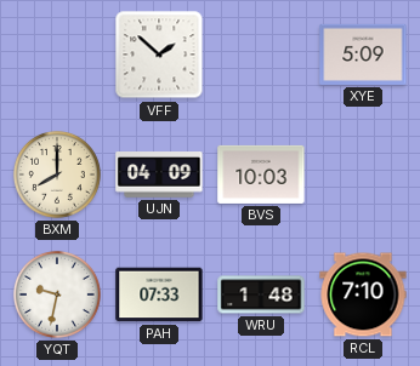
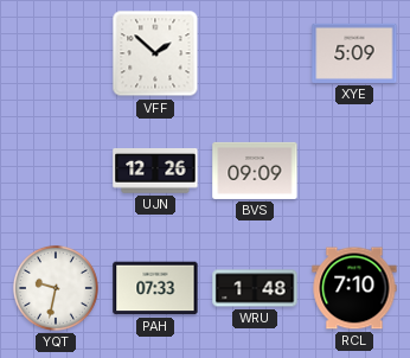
BXM: 8:00 -> none
UJN: 04:09 -> 12:26
BVS: 10:03 -> 09:09
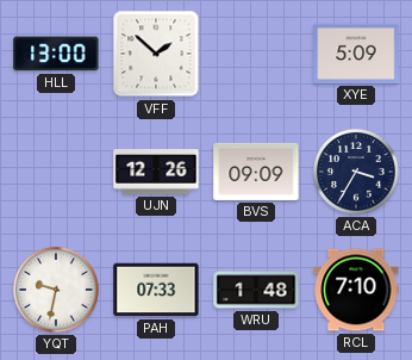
HLL: none -> 13:00
ACA: none -> 3:35
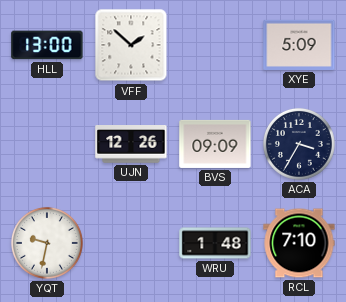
PAH: 07:33 -> none
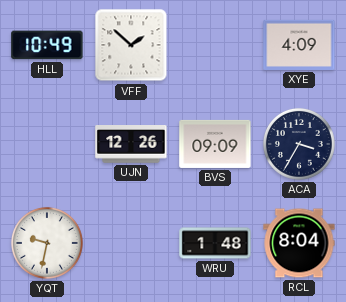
HLL: 13:00 -> 10:49
XYE: 5:09 -> 4:09
RCL: 7:10 -> 8:04
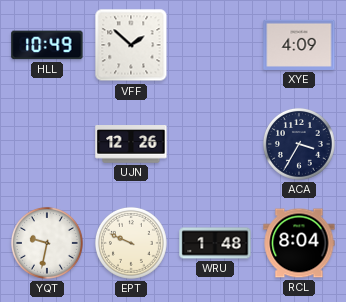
BVS: 09:09 -> none
EPT: none -> 9:49
